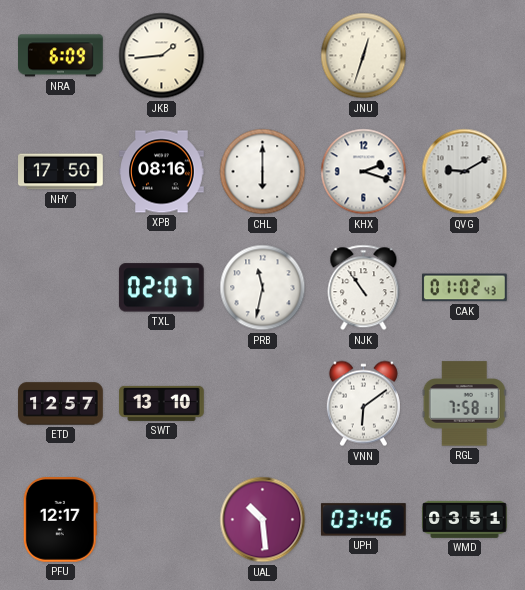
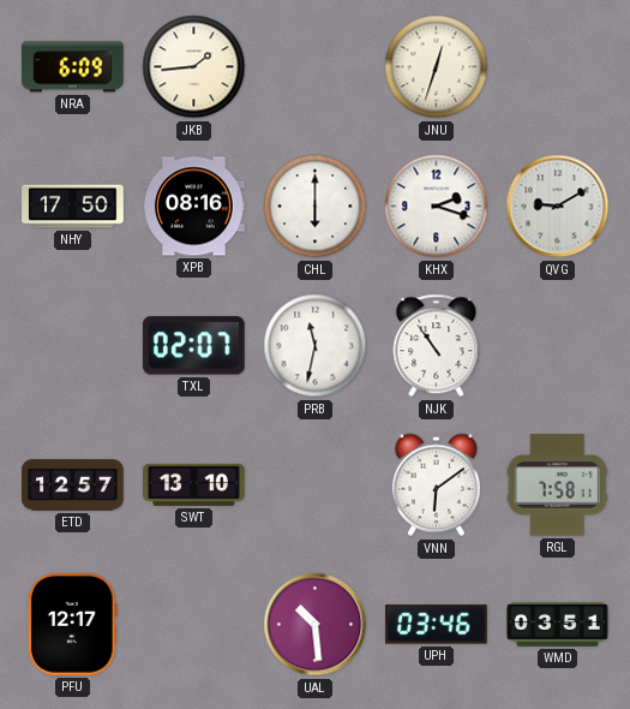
CAK: 01:02 -> none
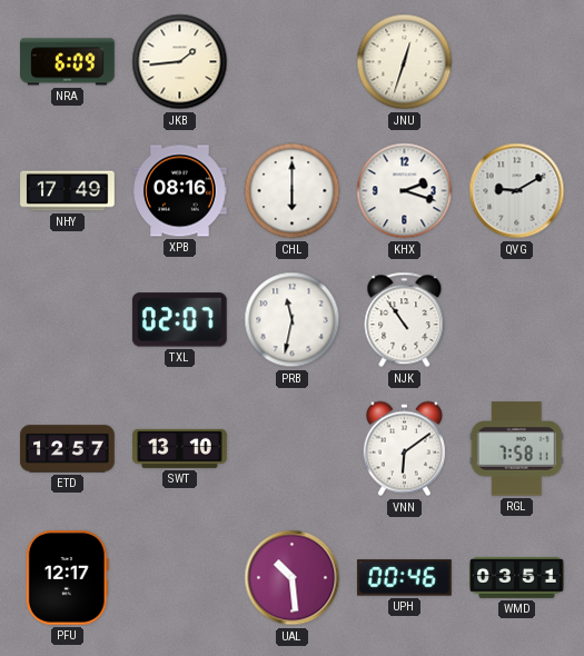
NHY: 17:50 -> 17:49
UPH: 03:46 -> 00:46
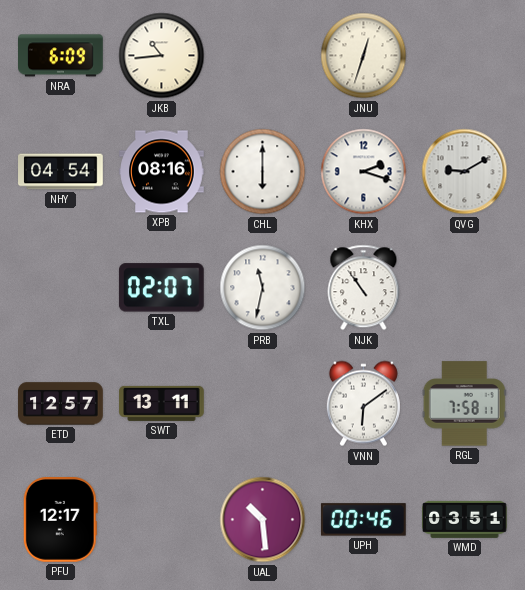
JKB: 1:44 -> 10:44
NHY: 17:49 -> 04:54
SWT: 13:10 -> 13:11
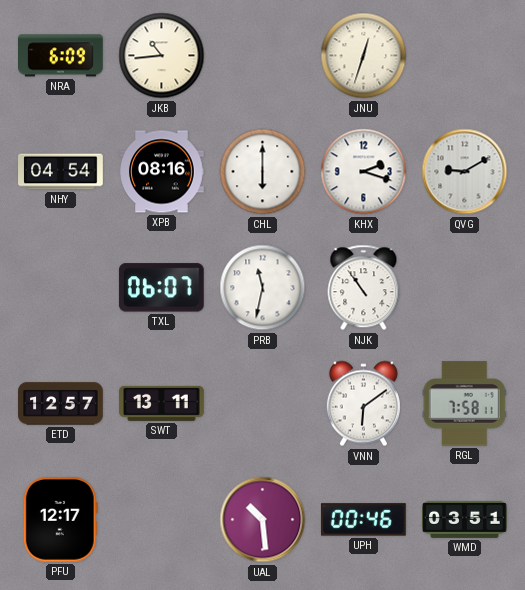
TXL: 02:07 -> 06:07
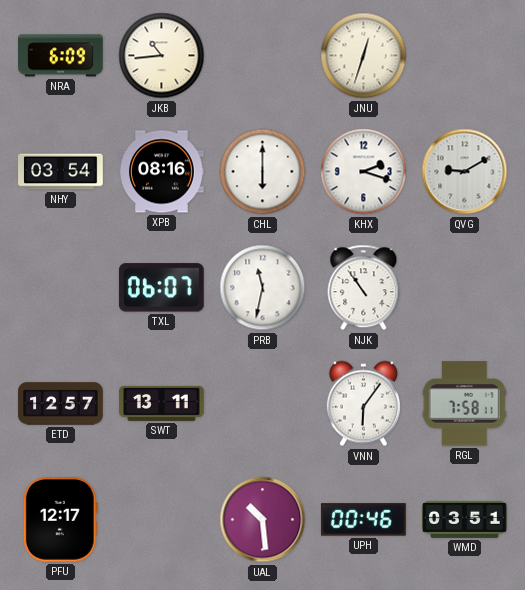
NHY: 04:54 -> 03:54
VNN: 6:09 -> 6:06
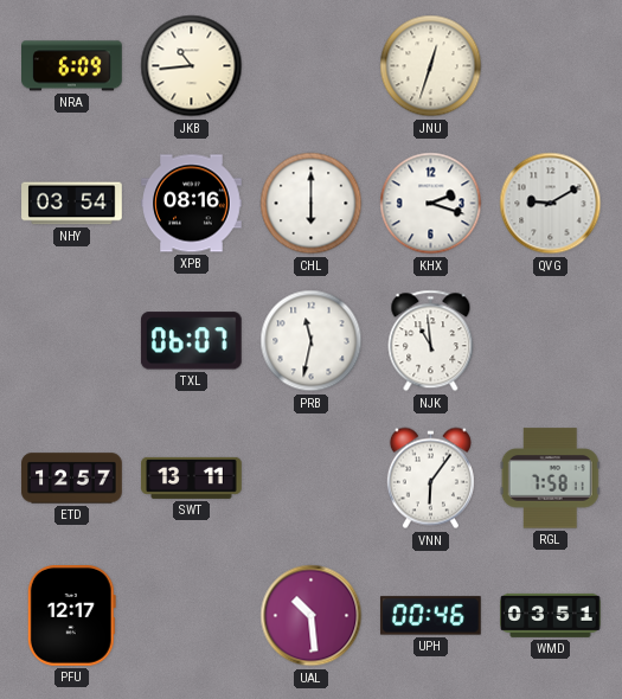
NJK: 10:54 -> 10:59
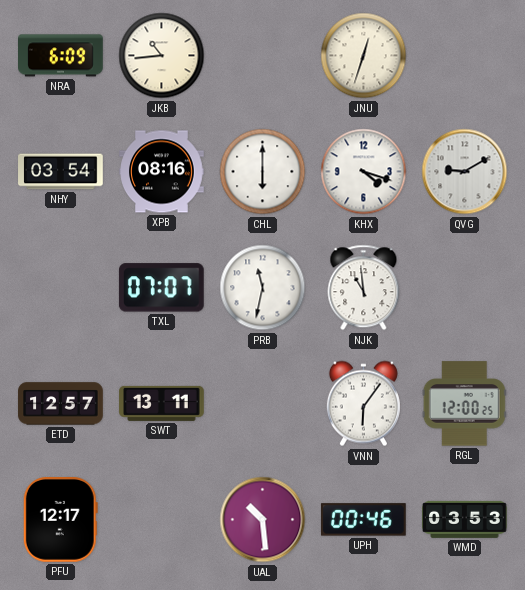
KHX: 2:18 -> 4:18
TXL: 06:07 -> 07:07
RGL: 7:58 -> 12:00
WMD: 03:51 -> 03:53
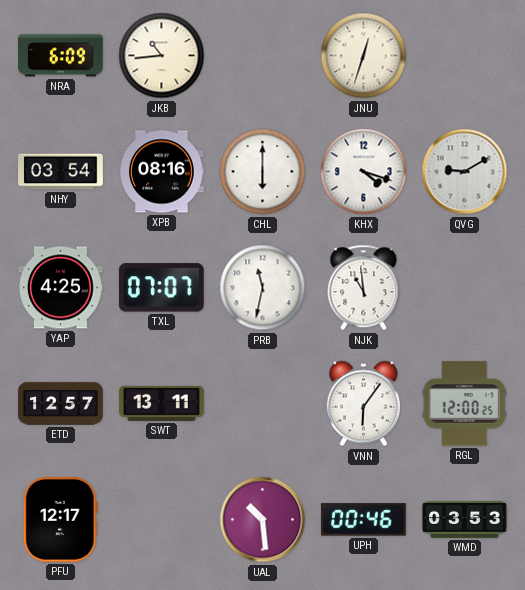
YAP: none -> 4:25
